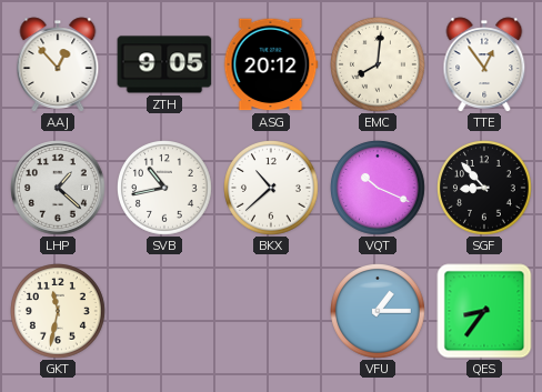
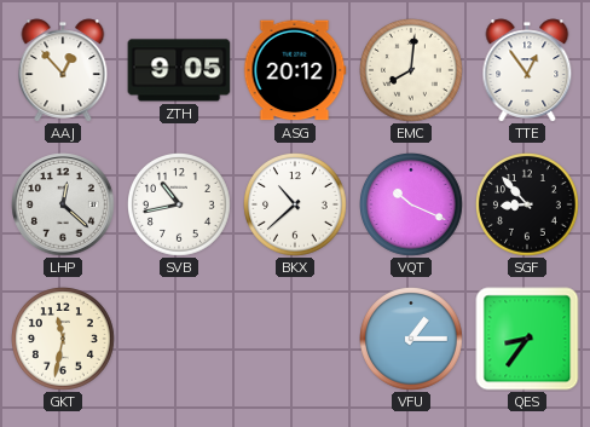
LHP: 1:22 -> 12:22
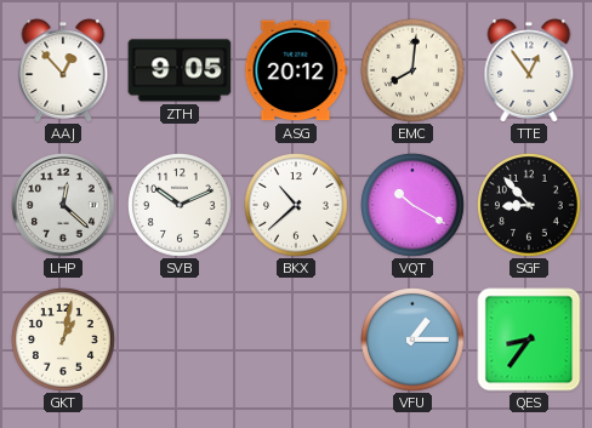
SVB: 10:43 -> 10:11
VQT: 10:19 -> 10:20
GKT: 11:32 -> 1:02
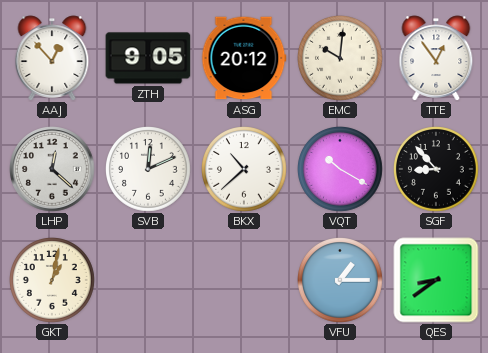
EMC: 8:01 -> 10:01
SVB: 10:11 -> 12:11
QES: 8:36 -> 8:39
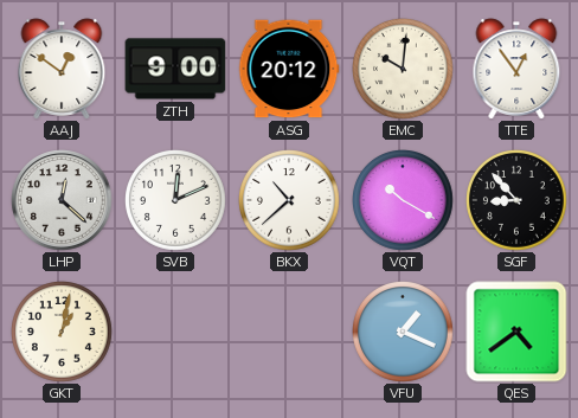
AAJ: 12:53 -> 12:51
ZTH: 9:05 -> 9:00
VFU: 1:15 -> 1:19
QES: 8:39 -> 4:39
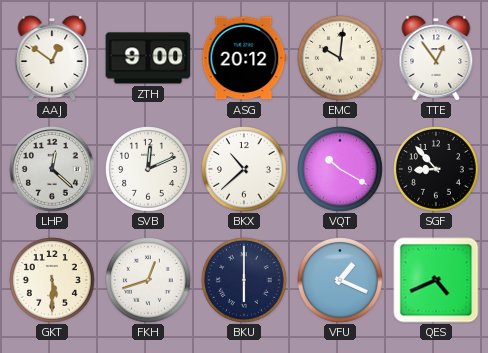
GKT: 1:02 -> 5:30
FKH: none -> 12:42
BKU: none -> 6:00
QES: 4:39 -> 4:41
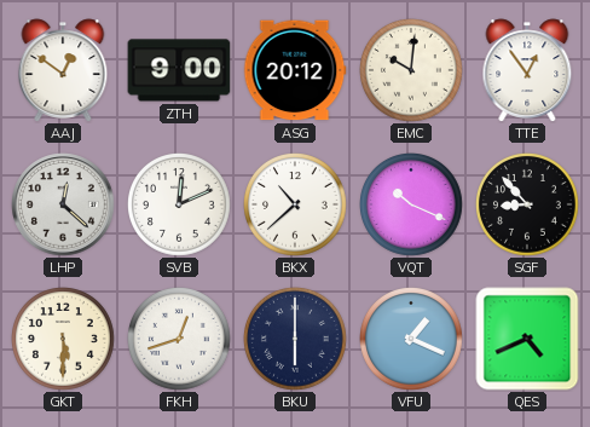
VQT: 10:20 -> 10:19
